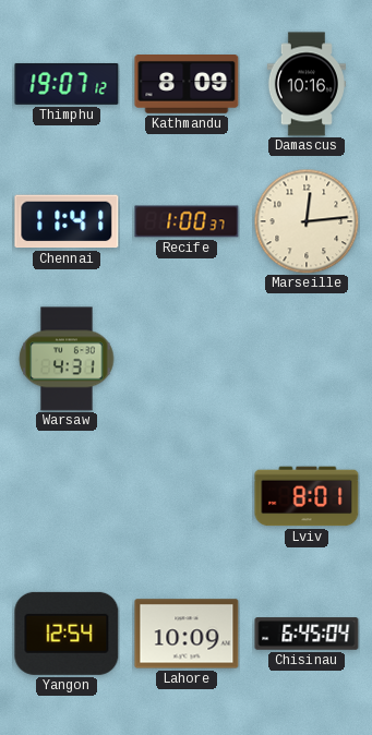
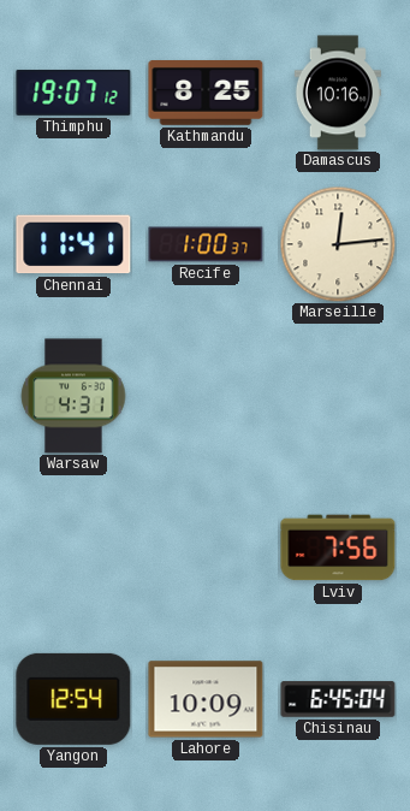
Kathmandu: 8:09 -> 8:25
Lviv: 8:01 -> 7:56
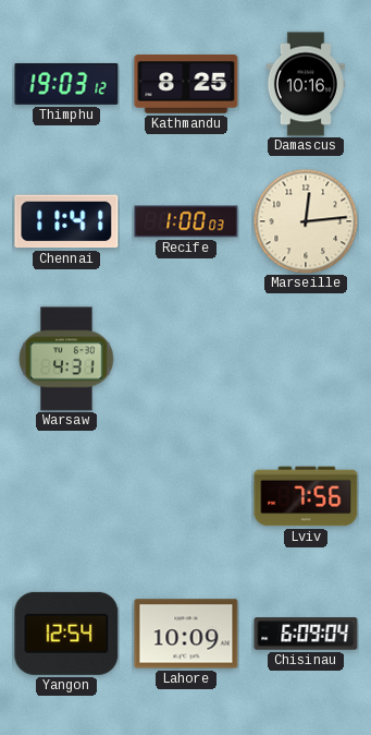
Thimphu: 19:07 -> 19:03
Recife: 1:00:37 -> 1:00:03
Chisinau: 6:45 -> 6:09
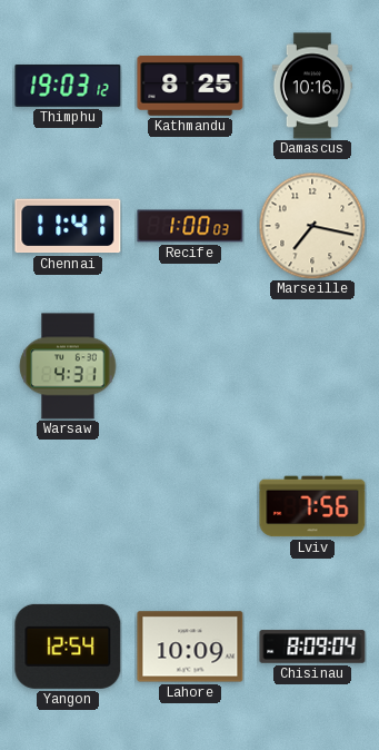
Marseille: 12:14 -> 7:17
Chisinau: 6:09 -> 8:09
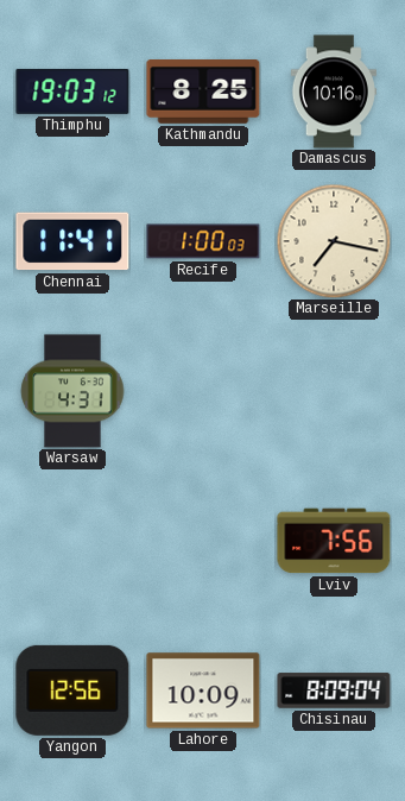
Yangon: 12:54 -> 12:56
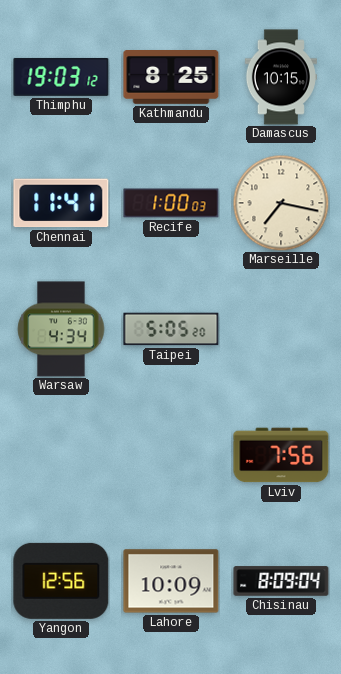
Damascus: 10:16 -> 10:15
Warsaw: 4:31 -> 4:34
Taipei: none -> 5:05
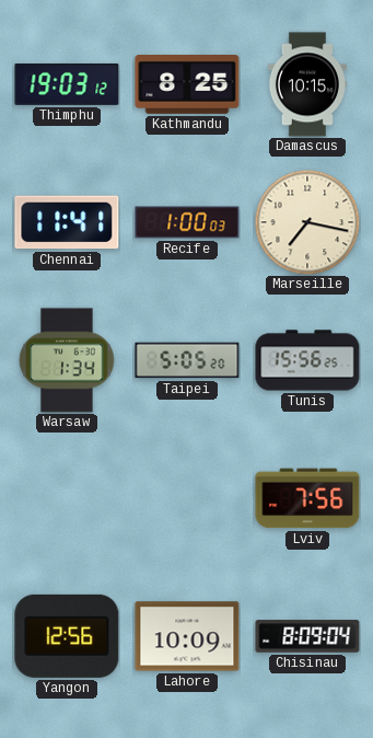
Warsaw: 4:34 -> 1:34
Tunis: none -> 15:56
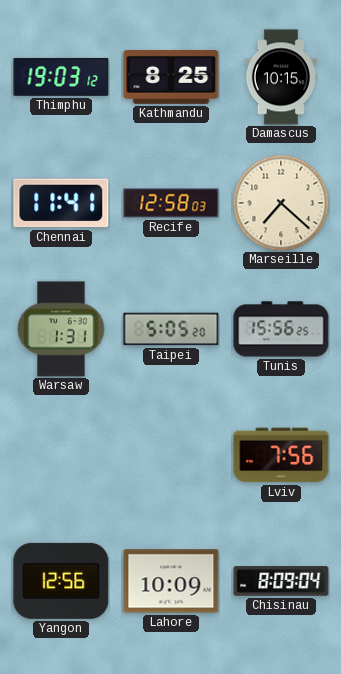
Recife: 1:00 -> 12:58
Marseille: 7:17 -> 7:22
Warsaw: 1:34 -> 1:31
